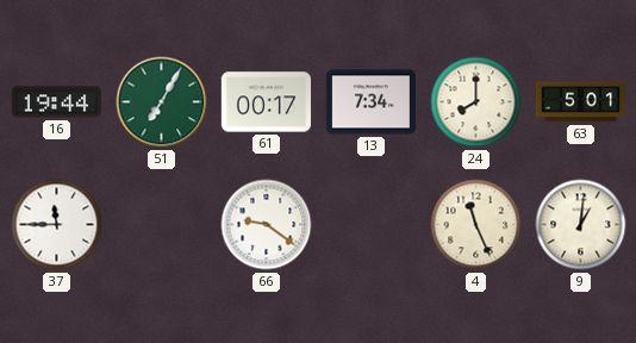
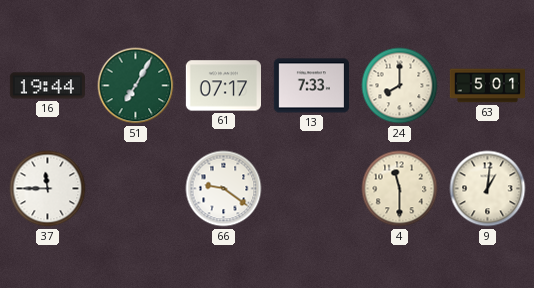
61: 00:17 -> 07:17
13: 7:34 -> 7:33
4: 11:26 -> 11:30
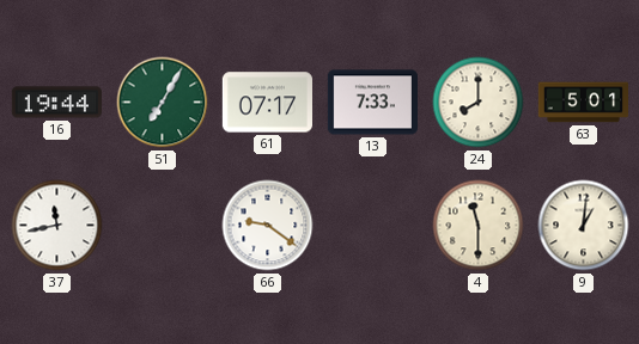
37: 11:45 -> 11:43
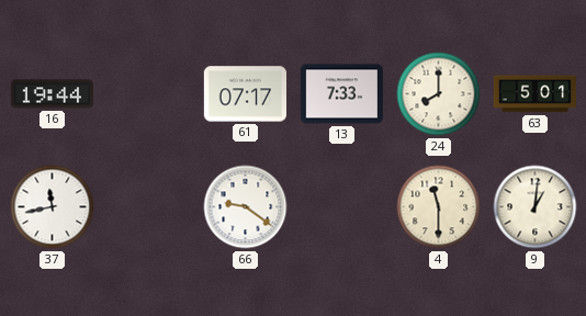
51: 7:05 -> none
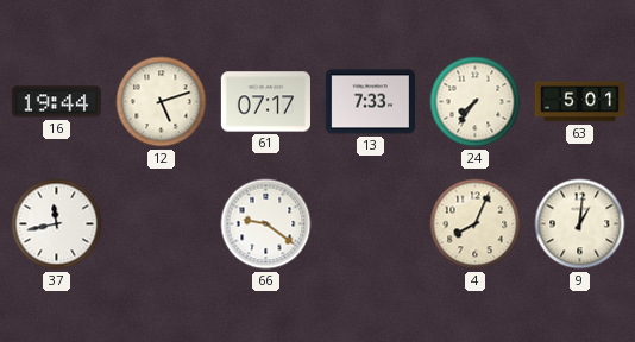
12: none -> 5:12
24: 8:00 -> 7:36
4: 11:30 -> 8:04
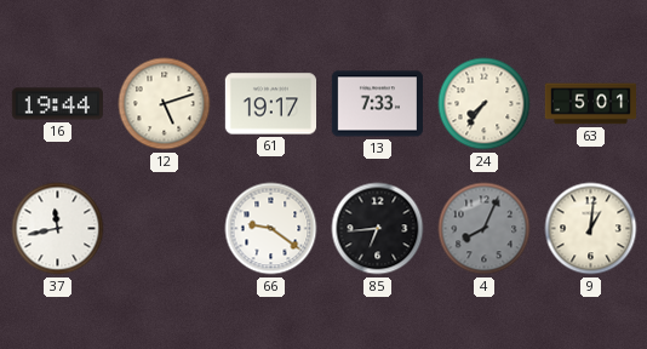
61: 07:17 -> 19:17
85: none -> 6:44
4 dial: cream -> grey
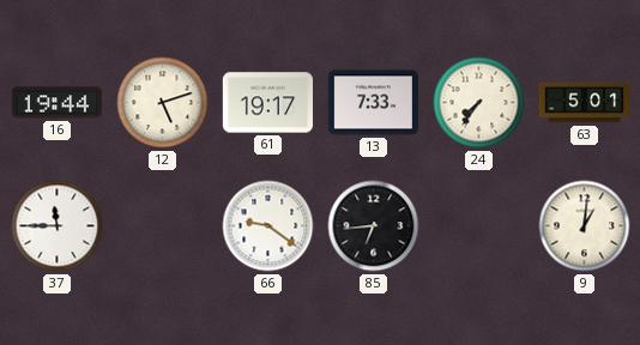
37: 11:43 -> 11:45
4: 8:04 -> none
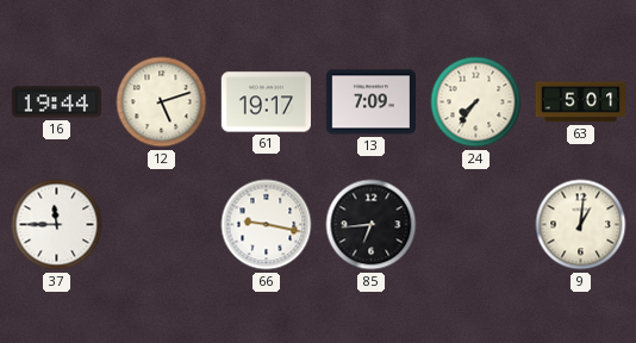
13: 7:33 -> 7:09
66: 9:21 -> 9:17
